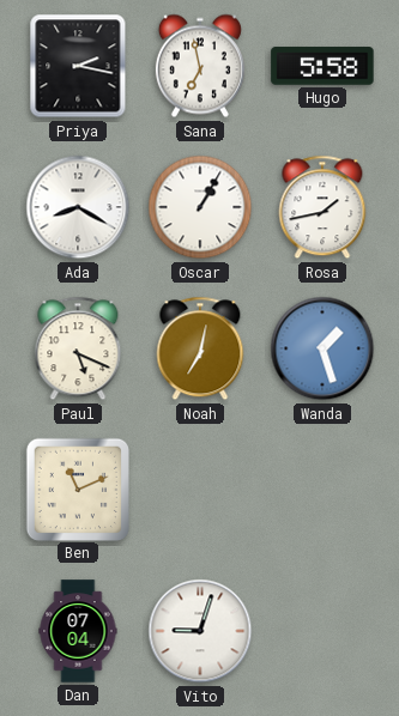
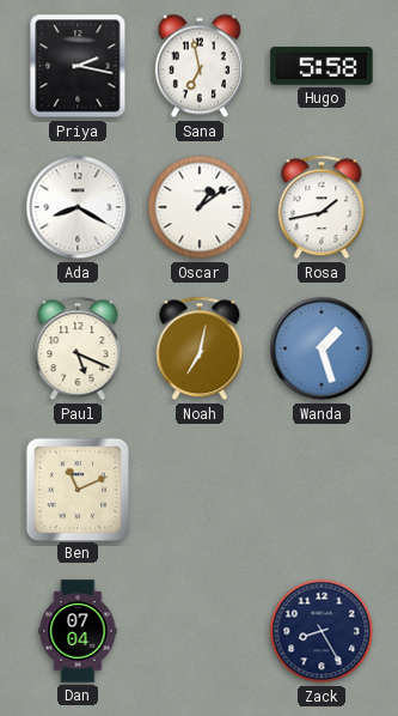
Oscar: 1:05 -> 1:09
Vito: 9:03 -> none
Zack: none -> 8:25
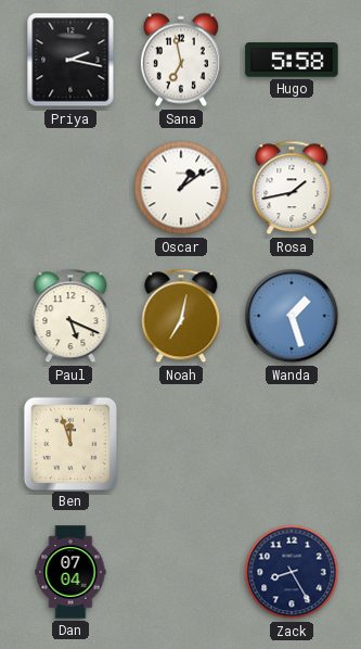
Ada: 8:20 -> none
Ben: 11:11 -> 11:57
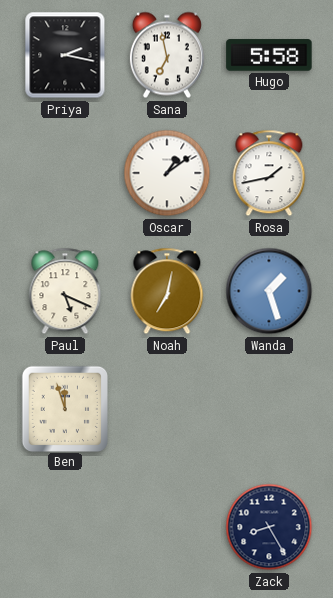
Dan: 07:04 -> none
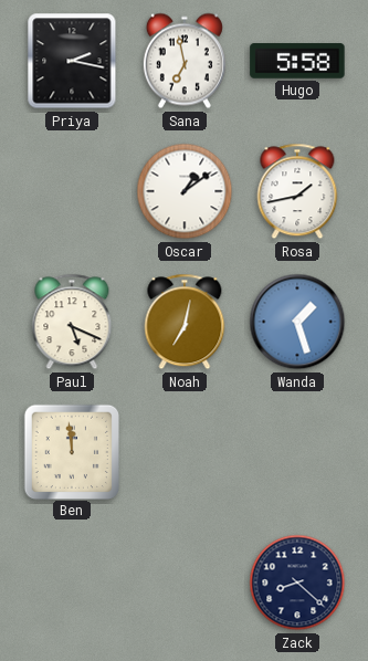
Ben: 11:57 -> 11:59
Zack: 8:25 -> 8:22
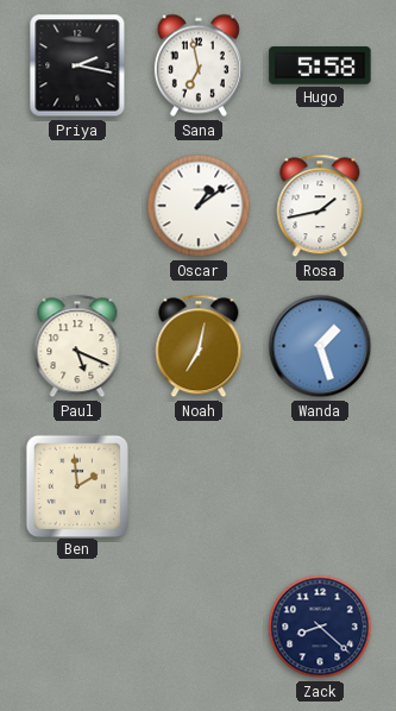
Ben: 11:59 -> 1:59
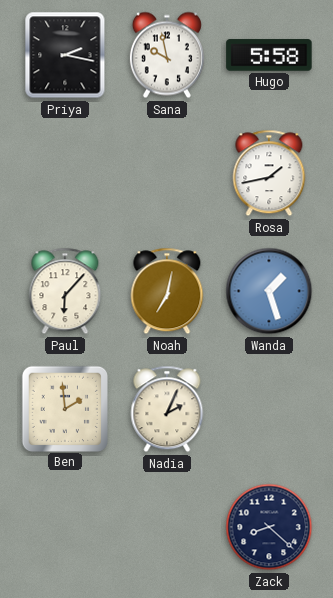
Sana: 6:58 -> 9:58
Oscar: 1:09 -> none
Paul: 5:19 -> 6:07
Nadia: none -> 2:04
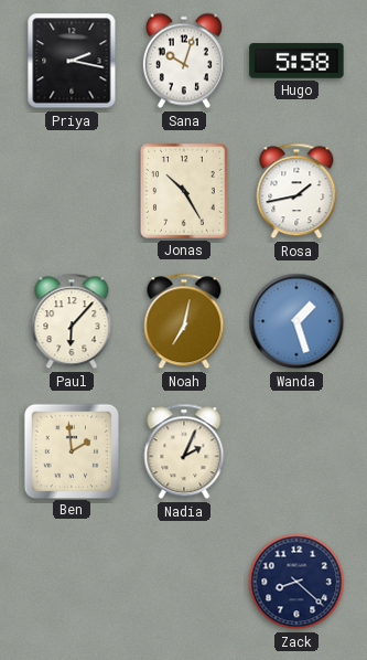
Sana: 9:58 -> 10:03
Jonas: none -> 10:25
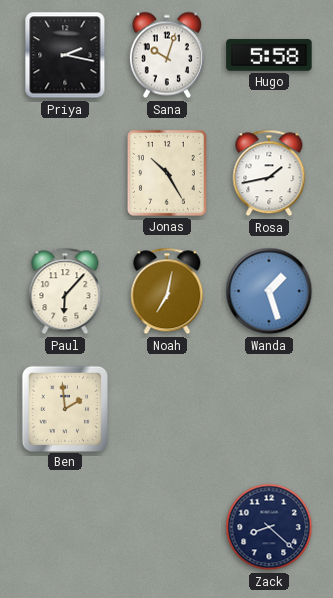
Nadia: 2:04 -> none
